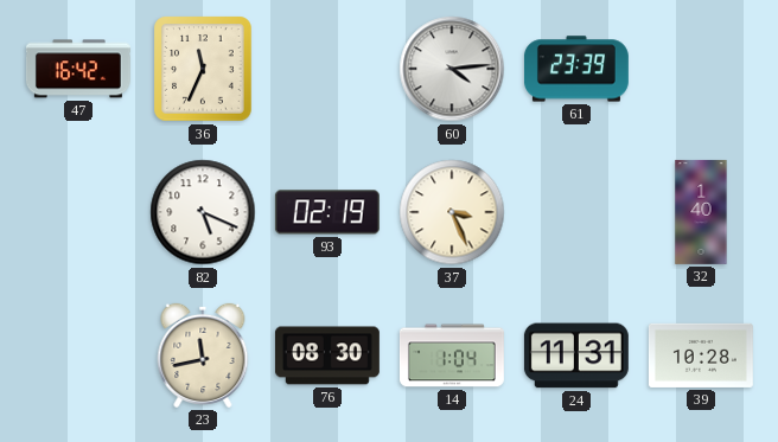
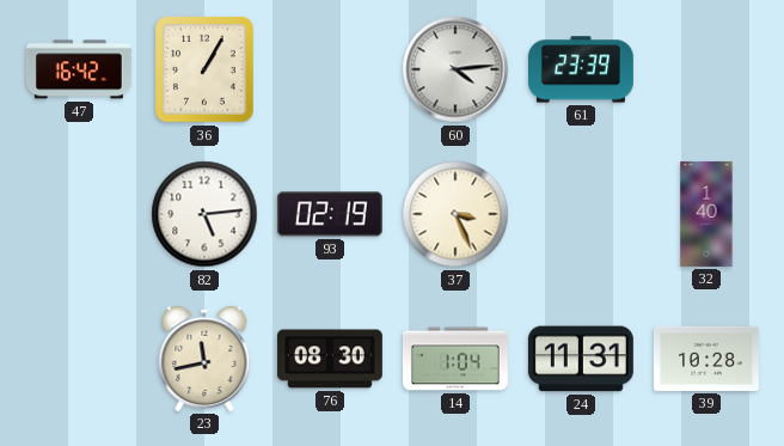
36: 11:34 -> 1:05
82: 5:19 -> 5:14
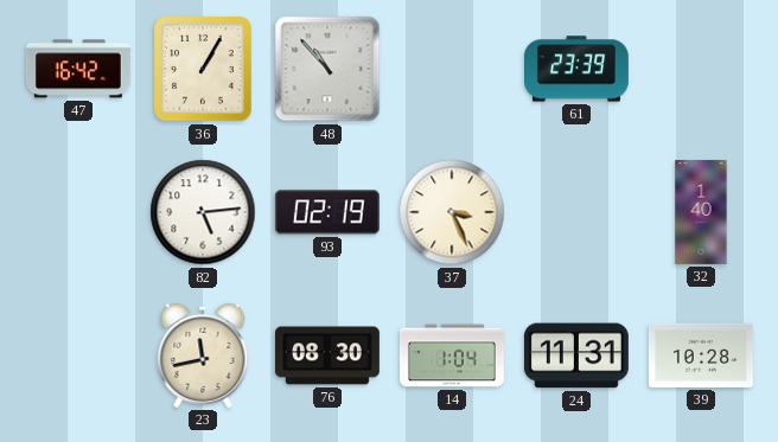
48: none -> 10:53
60: 4:14 -> none
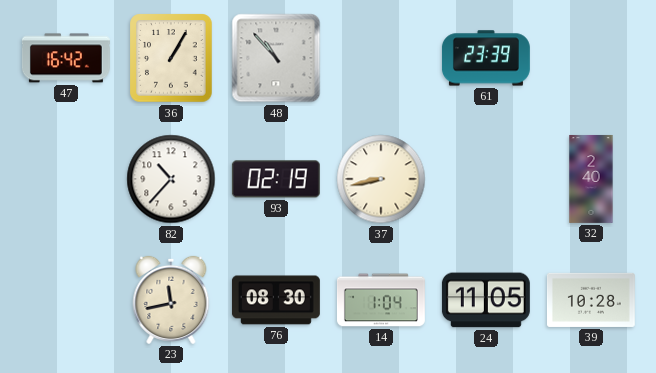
82: 5:14 -> 10:37
37: 3:26 -> 8:43
32: 1:40 -> 2:40
24: 11:31 -> 11:05
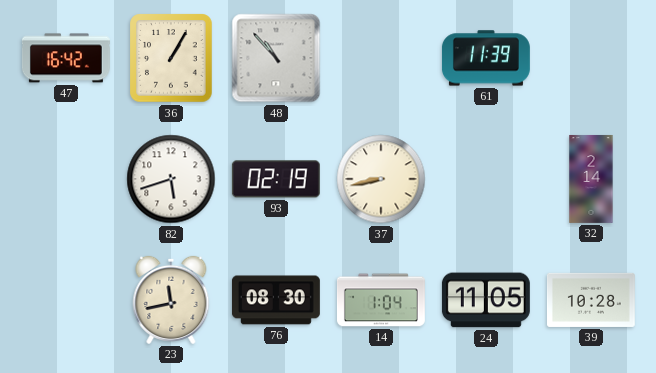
61: 23:39 -> 11:39
82: 10:37 -> 5:42
32: 2:40 -> 2:14
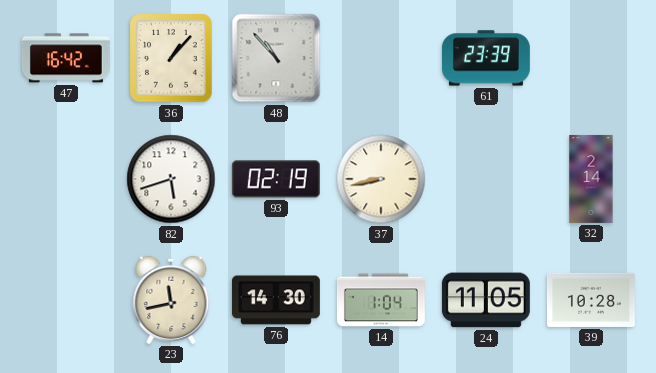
36: 1:05 -> 1:07
61: 11:39 -> 23:39
76: 08:30 -> 14:30
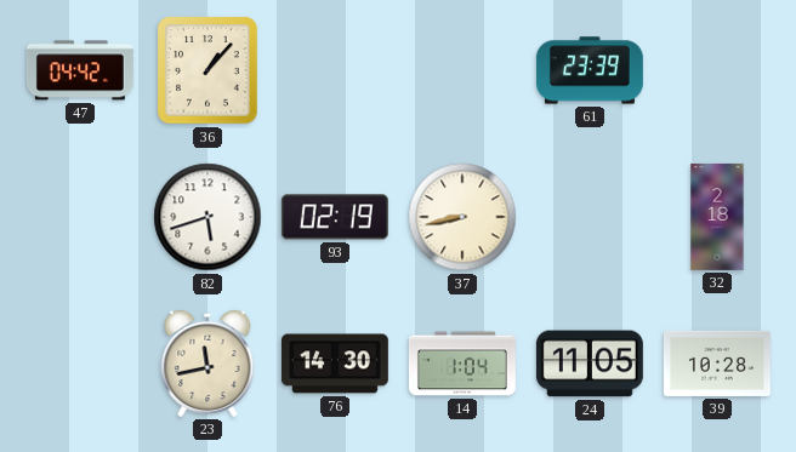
47: 16:42 -> 04:42
48: 10:53 -> none
32: 2:14 -> 2:18
